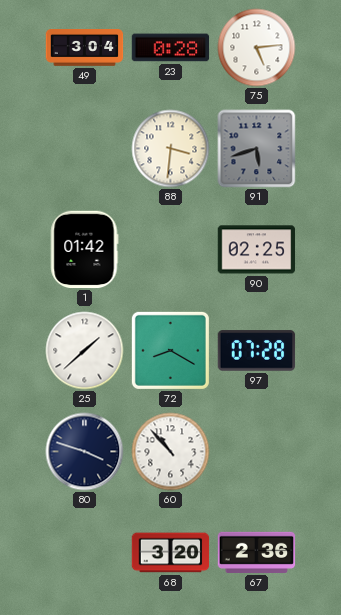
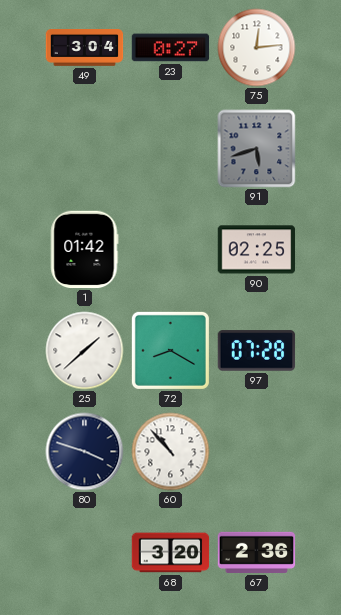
23: 0:28 -> 0:27
75: 5:14 -> 12:14
88: 3:31 -> none
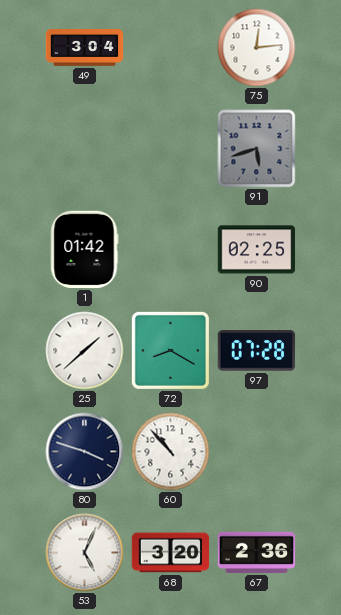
23: 0:27 -> none
53: none -> 5:04
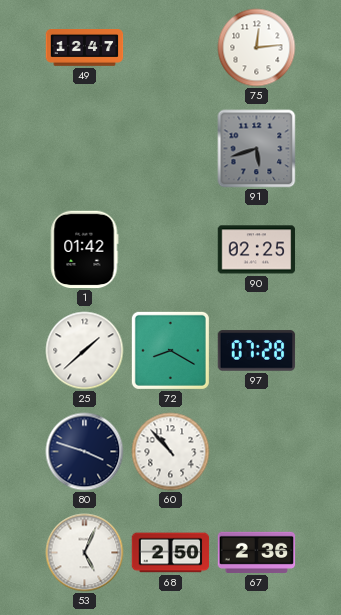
49: 3:04 -> 12:47
68: 3:20 -> 2:50
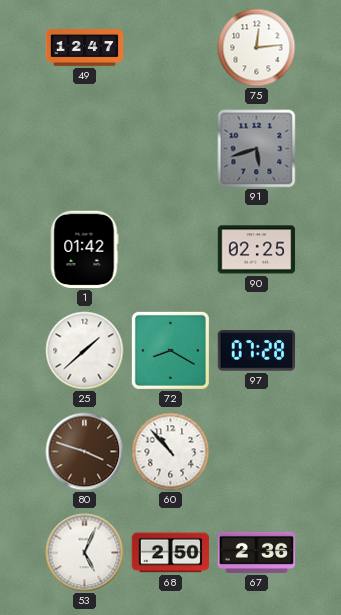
80 dial: navy -> brown
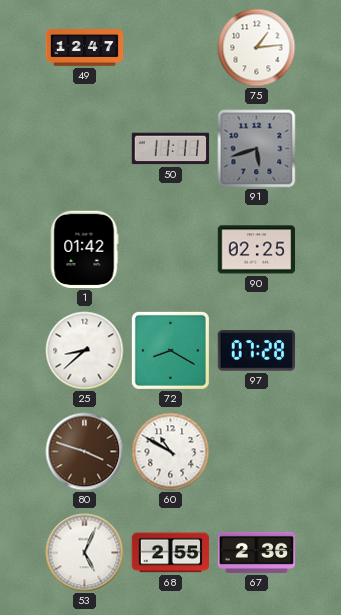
75: 12:14 -> 1:14
50: none -> 11:11
25: 1:38 -> 8:38
60: 10:53 -> 10:50
68: 2:50 -> 2:55
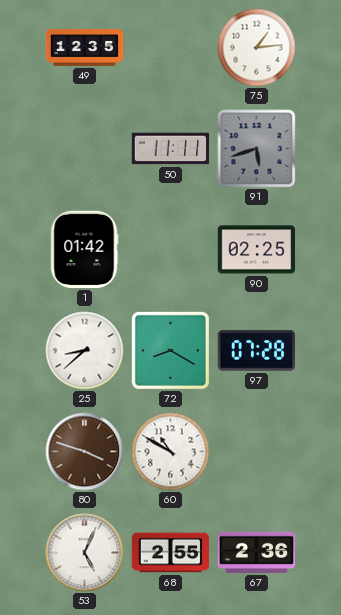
49: 12:47 -> 12:35
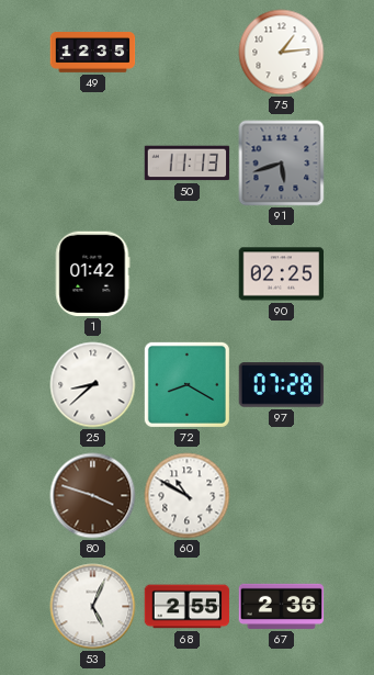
50: 11:11 -> 11:13
